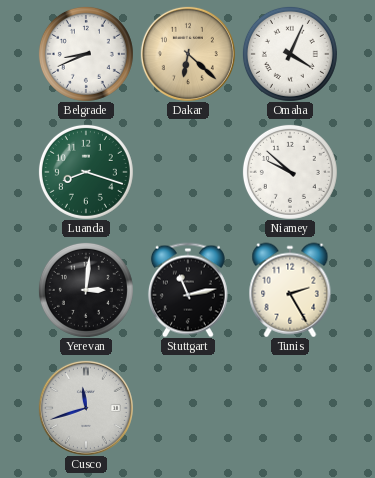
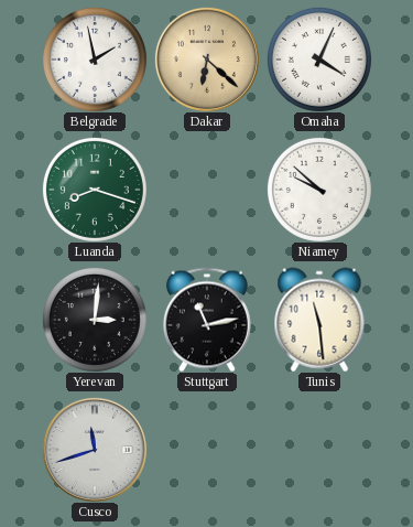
Belgrade: 8:41 -> 1:58
Tunis: 2:25 -> 11:29
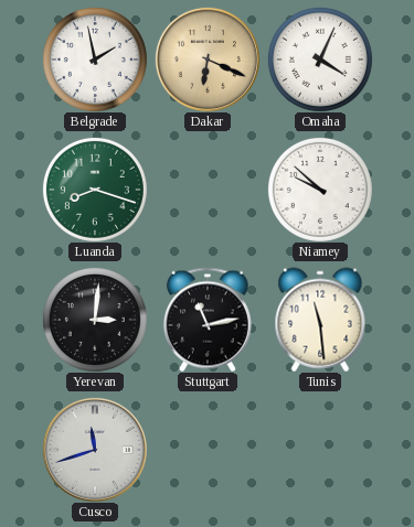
Dakar: 6:22 -> 6:19
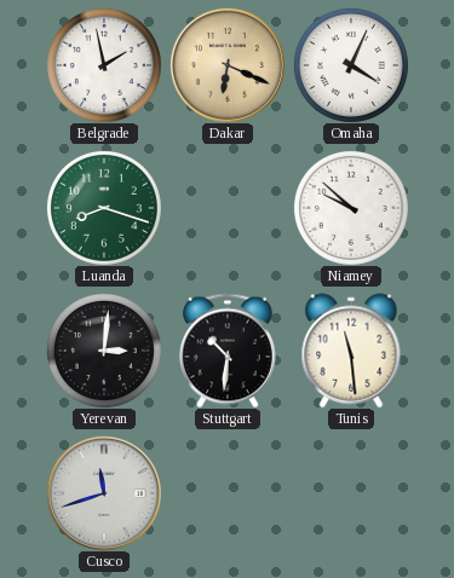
Stuttgart: 11:13 -> 10:31
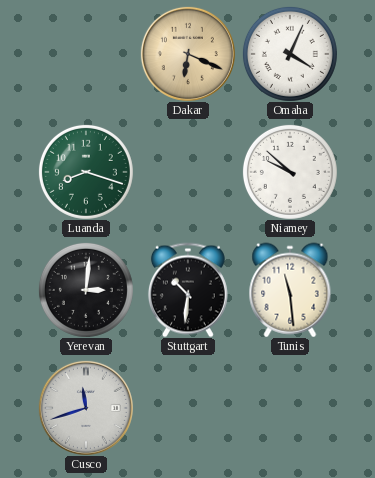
Belgrade: 1:58 -> none
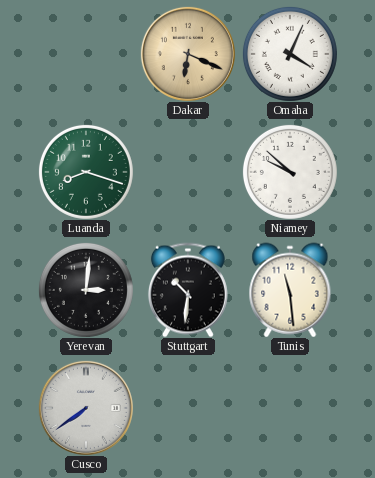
Cusco: 11:42 -> 7:39
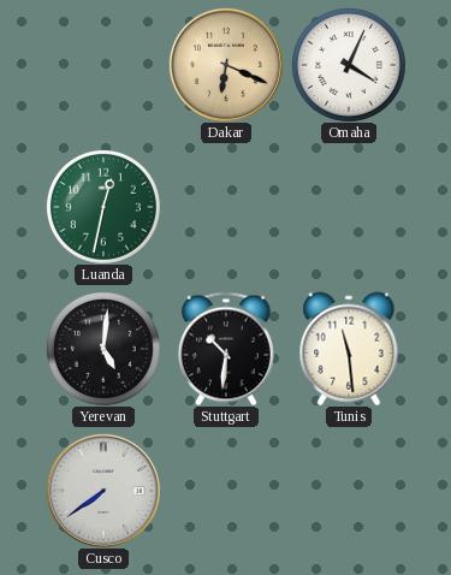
Luanda: 8:18 -> 12:32
Niamey: 9:52 -> none
Yerevan: 3:01 -> 5:01
